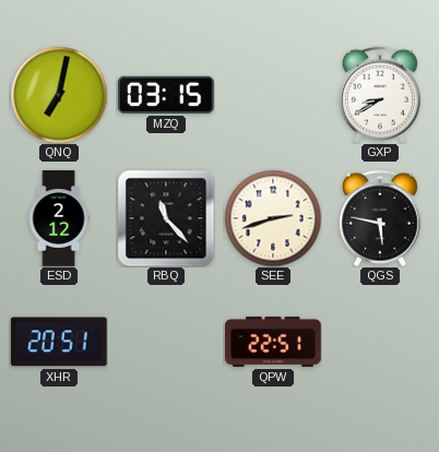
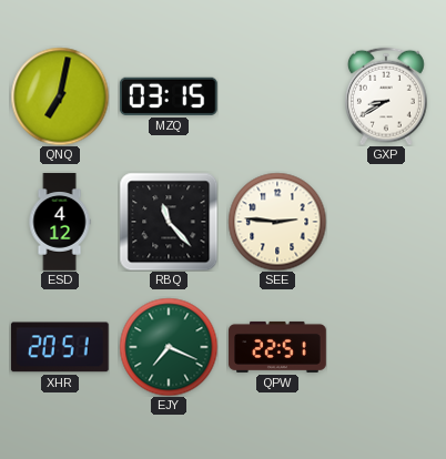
ESD: 2:12 -> 4:12
SEE: 2:42 -> 2:46
QGS: 5:47 -> none
EJY: none -> 7:19
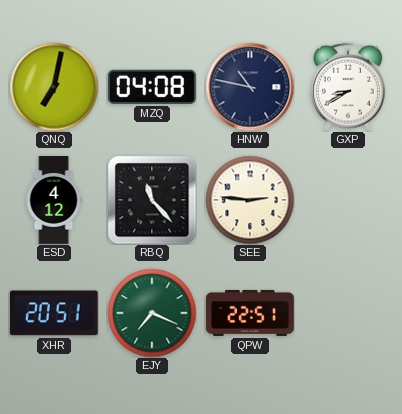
MZQ: 03:15 -> 04:08
HNW: none -> 10:47
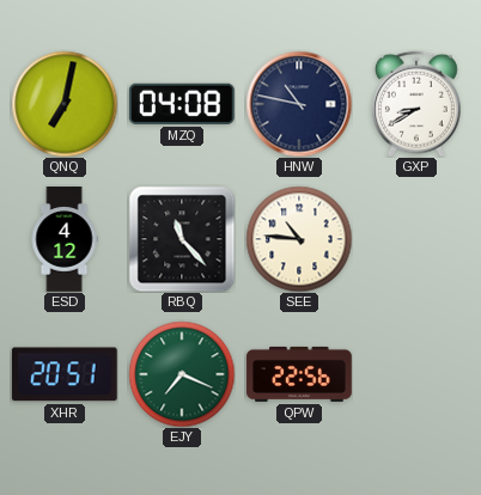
SEE: 2:46 -> 10:46
QPW: 22:51 -> 22:56
